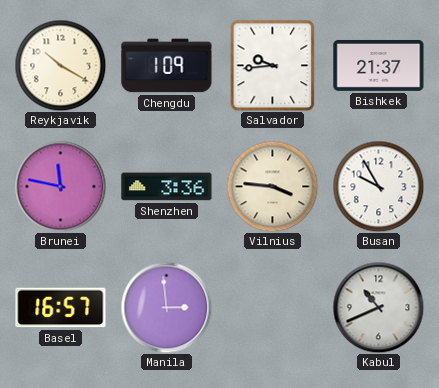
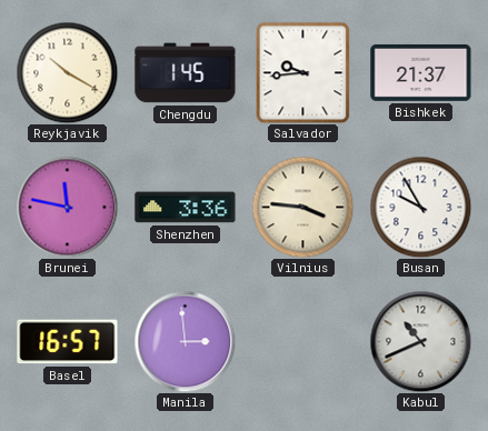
Chengdu: 1:09 -> 1:45
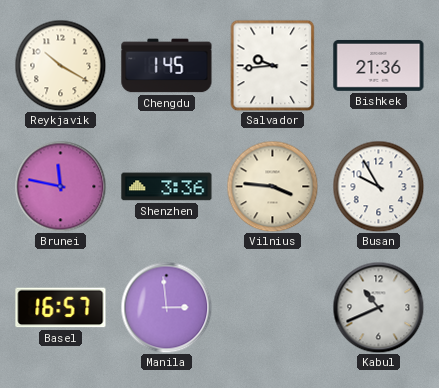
Bishkek: 21:37 -> 21:36
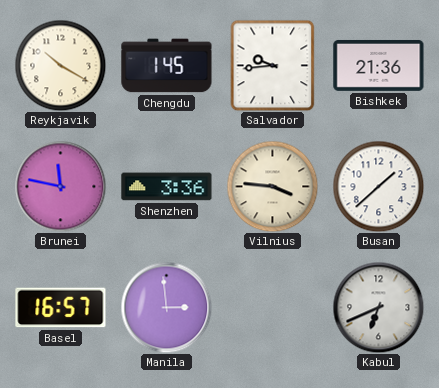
Busan: 9:55 -> 1:38
Kabul: 10:41 -> 6:41
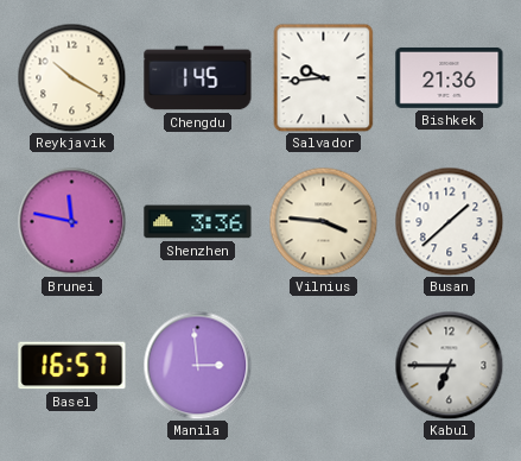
Kabul: 6:41 -> 6:45
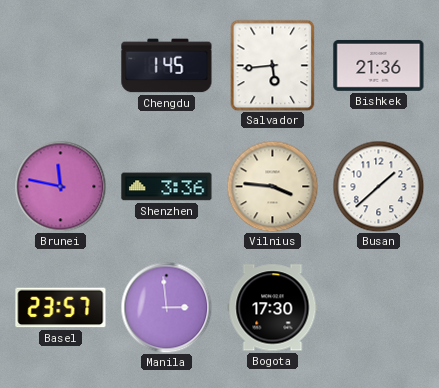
Reykjavik: 10:20 -> none
Salvador: 9:44 -> 5:44
Basel: 16:57 -> 23:57
Bogota: none -> 17:30
Kabul: 6:45 -> none
